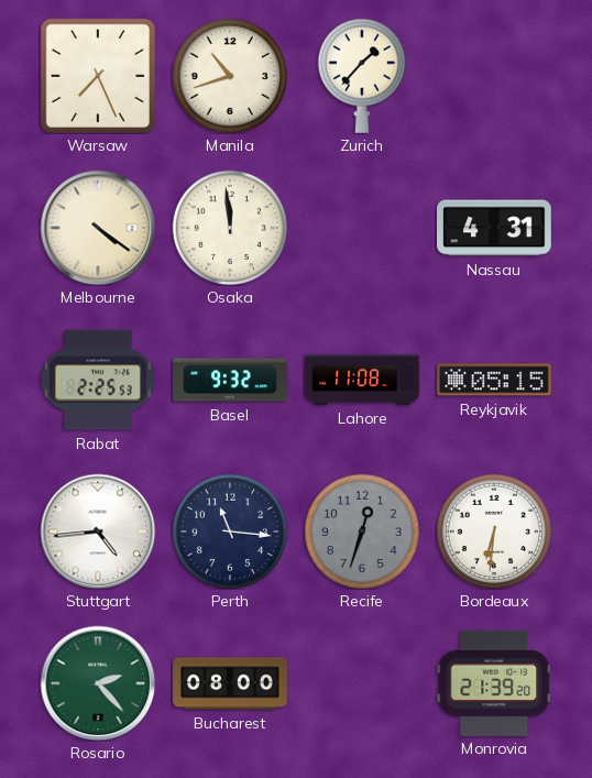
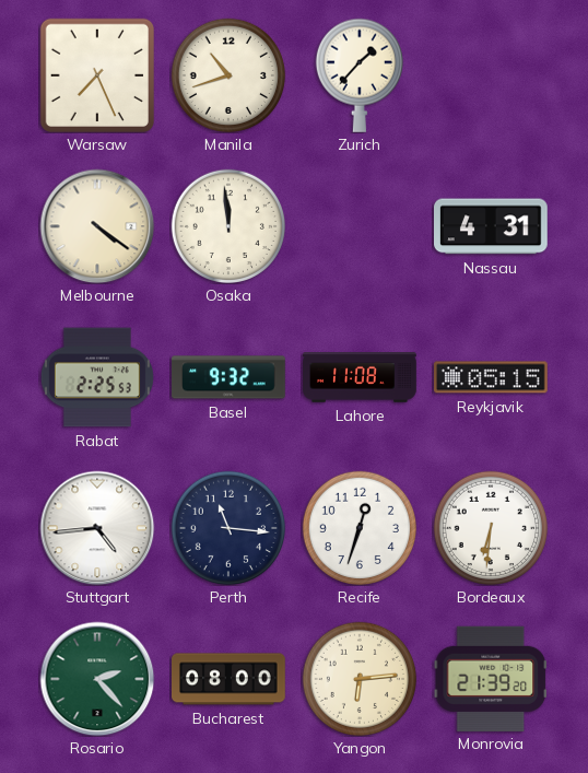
Recife dial: grey -> white
Yangon: none -> 6:14
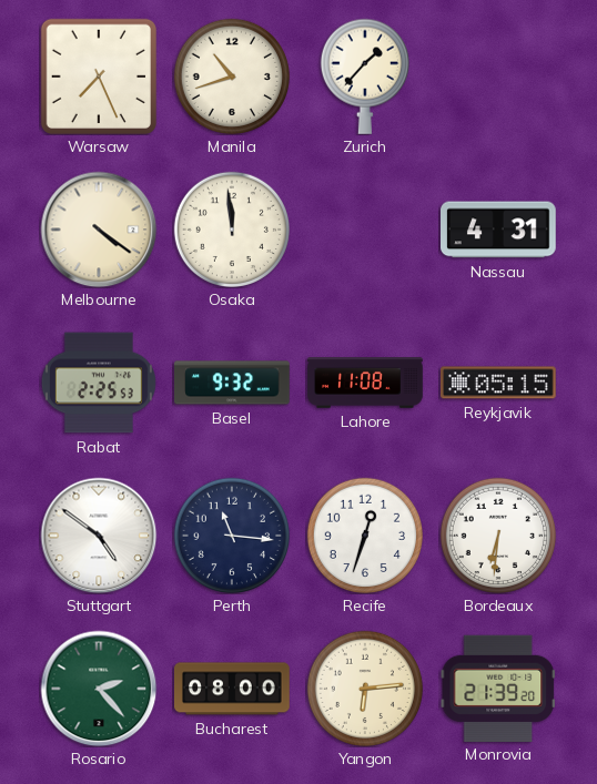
Stuttgart: 4:44 -> 4:51
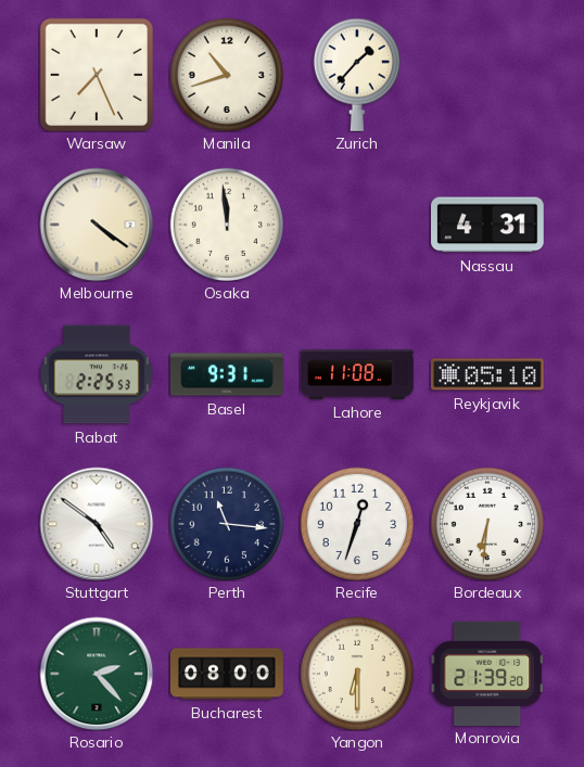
Basel: 9:32 -> 9:31
Reykjavik: 05:15 -> 05:10
Yangon: 6:14 -> 6:30
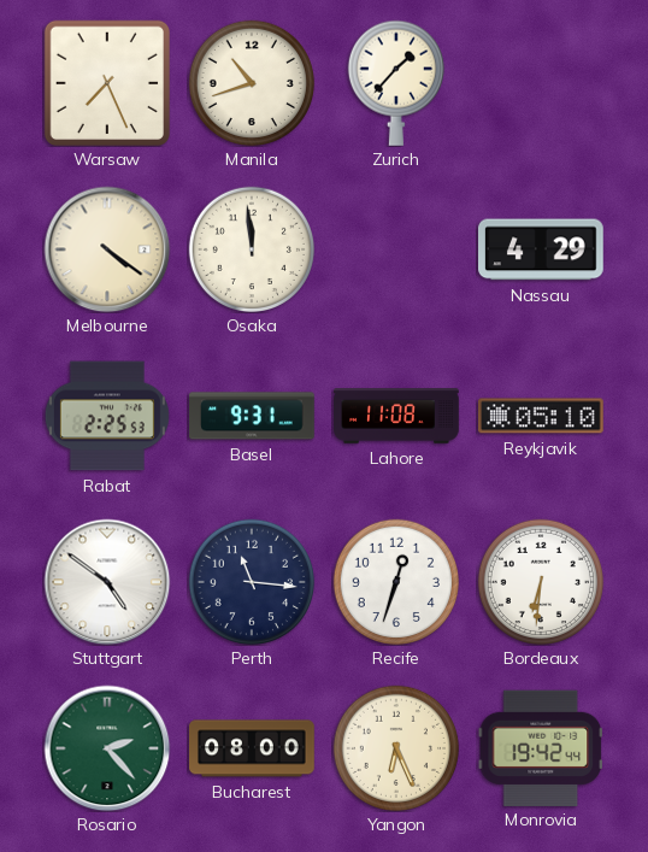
Nassau: 4:31 -> 4:29
Yangon: 6:30 -> 6:26
Monrovia: 21:39 -> 19:42
